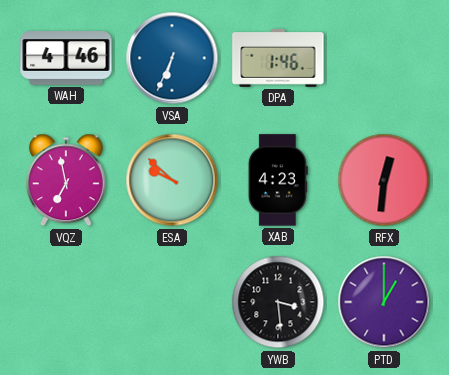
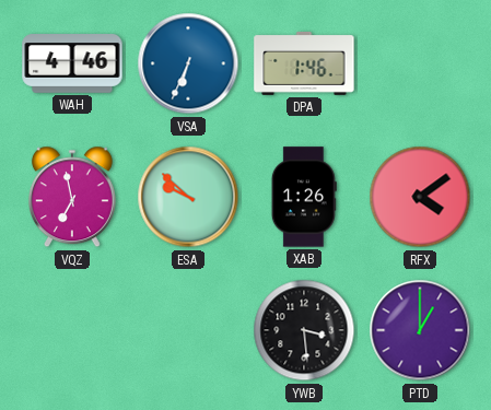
XAB: 4:23 -> 1:26
RFX: 12:31 -> 4:09
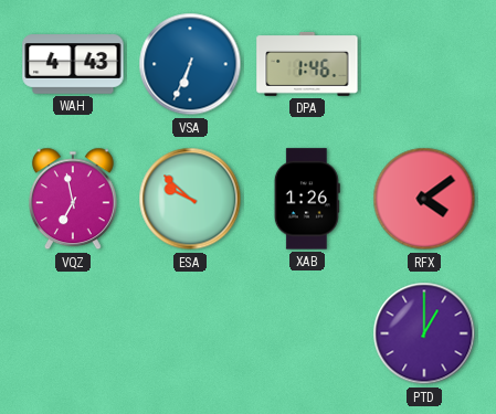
WAH: 4:46 -> 4:43
YWB: 3:29 -> none
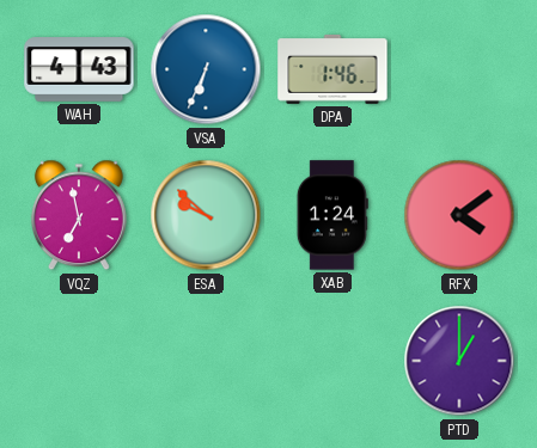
XAB: 1:26 -> 1:24
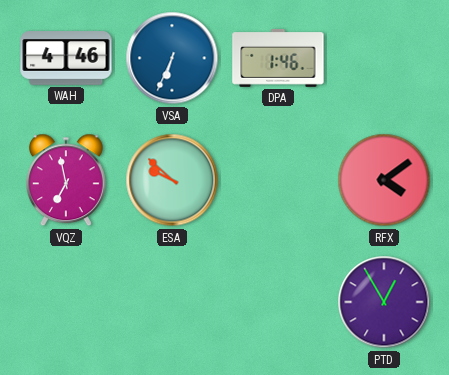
WAH: 4:43 -> 4:46
XAB: 1:24 -> none
PTD: 1:00 -> 12:55
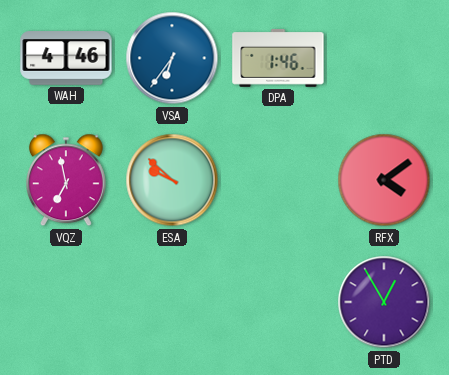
VSA: 6:34 -> 6:36
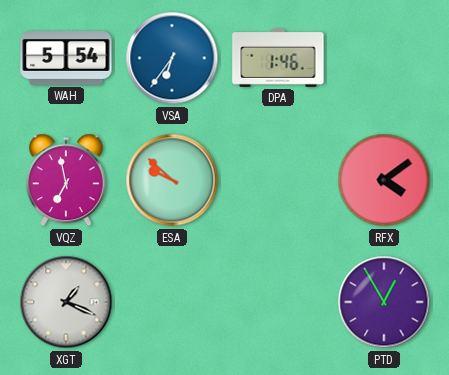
WAH: 4:46 -> 5:54
XGT: none -> 1:19
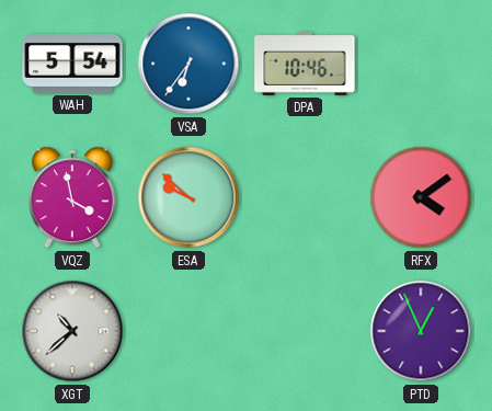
DPA: 1:46 -> 10:46
VQZ: 6:58 -> 3:58
XGT: 1:19 -> 10:38
PTD: 12:55 -> 12:56
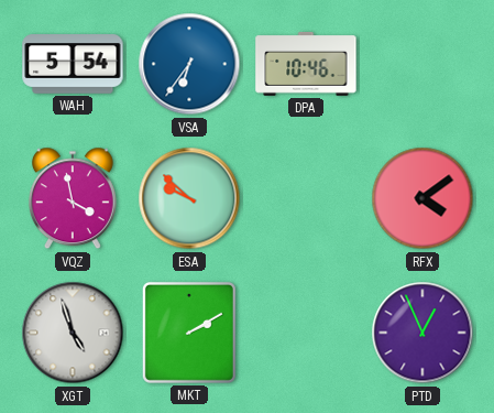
XGT: 10:38 -> 4:57
MKT: none -> 2:10
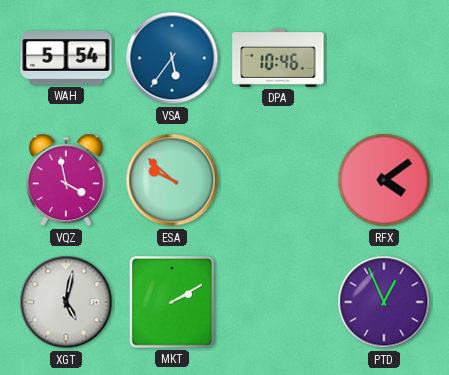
VSA: 6:36 -> 5:36
XGT: 4:57 -> 5:02
